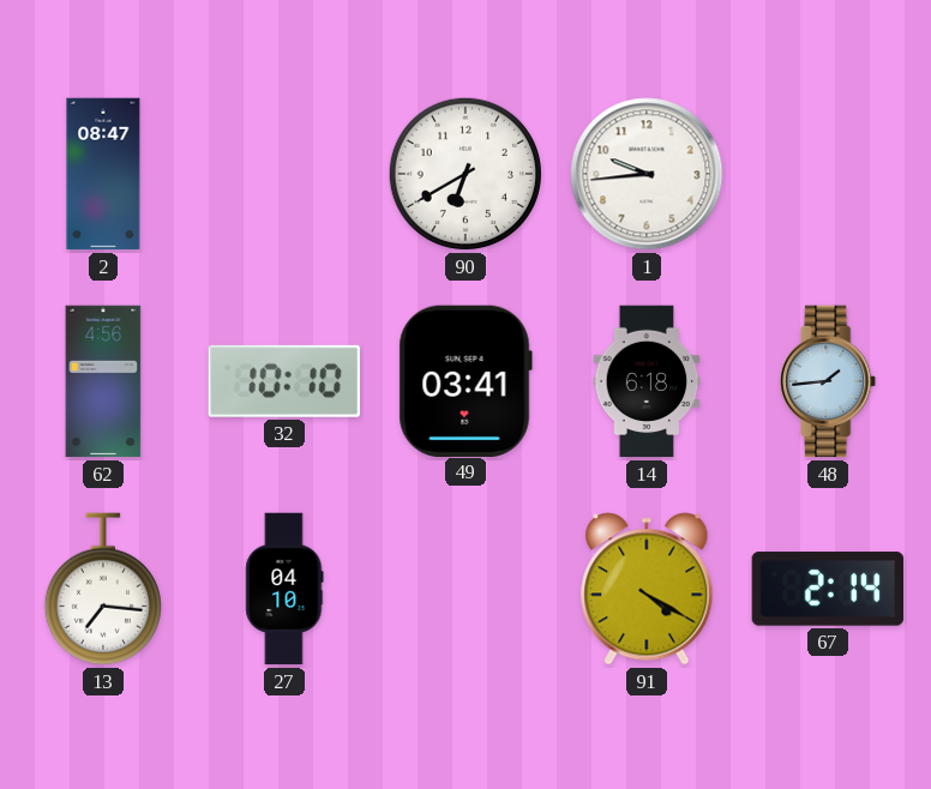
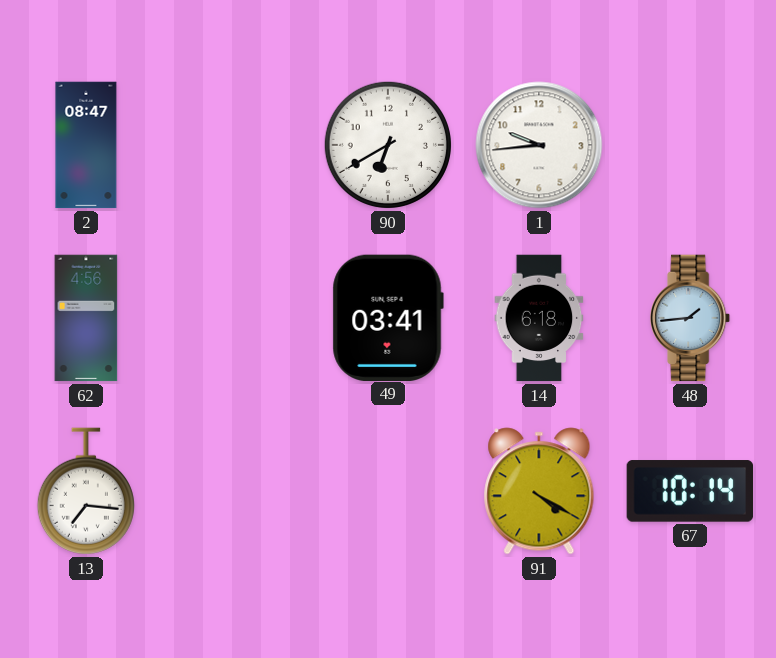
32: 10:10 -> none
27: 04:10 -> none
67: 2:14 -> 10:14
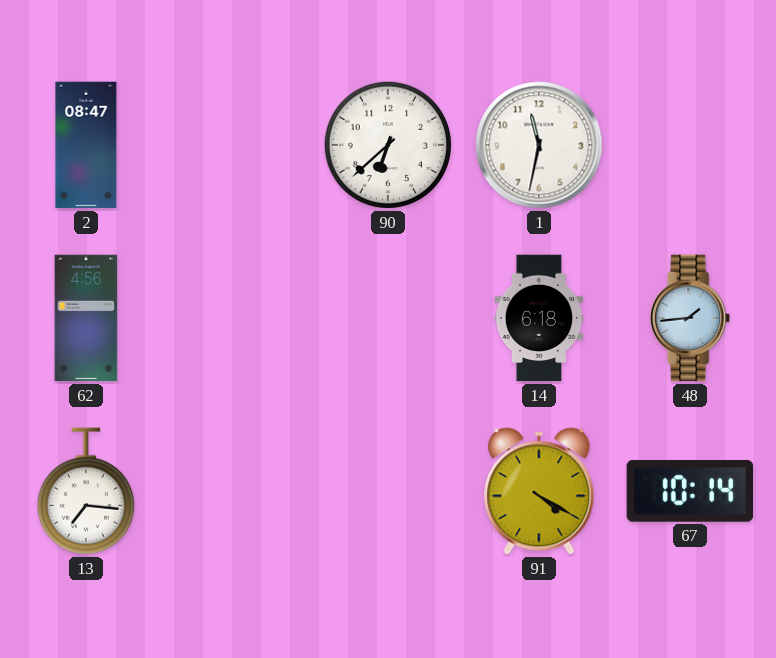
90: 6:40 -> 6:38
1: 9:44 -> 11:32
49: 03:41 -> none
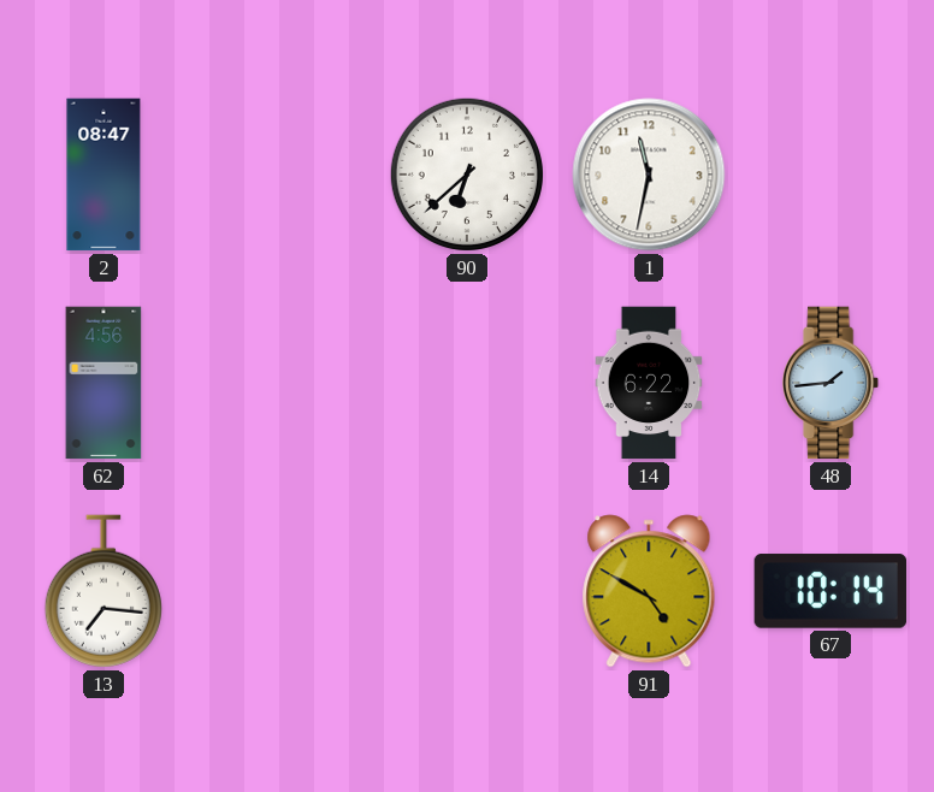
14: 6:18 -> 6:22
91: 4:20 -> 4:50
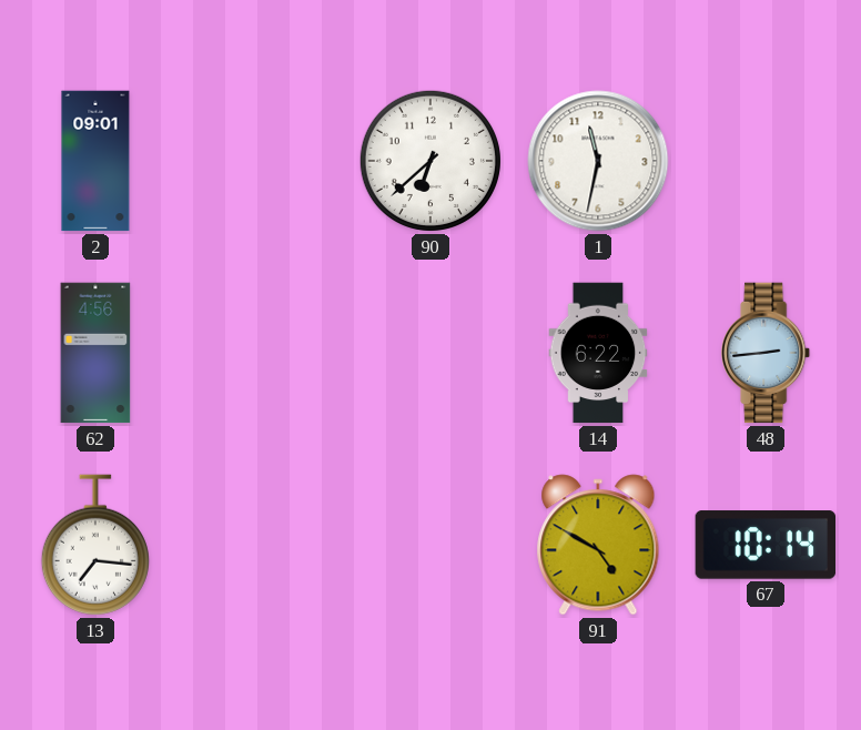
2: 08:47 -> 09:01
48: 1:44 -> 2:44
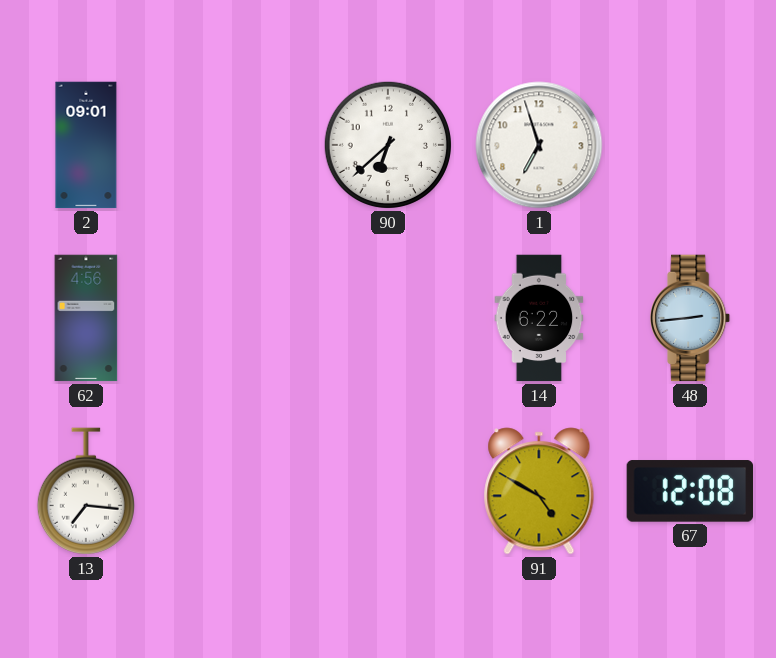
1: 11:32 -> 6:57
67: 10:14 -> 12:08
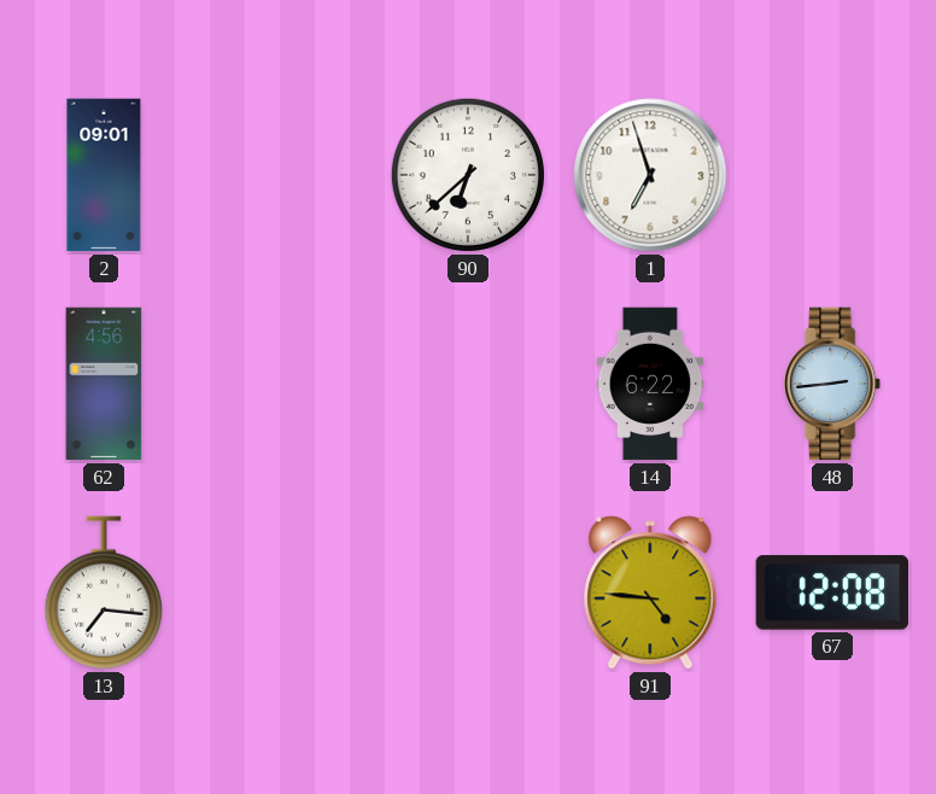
91: 4:50 -> 4:46
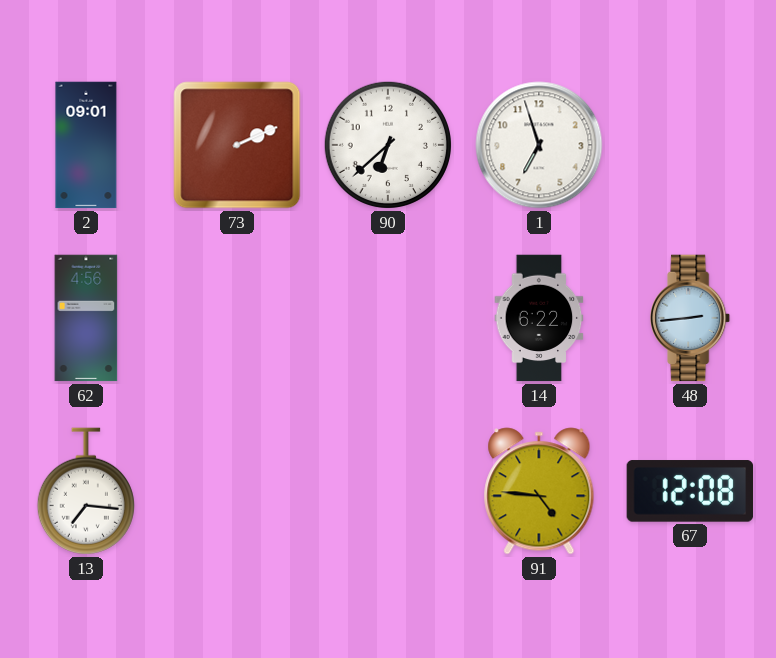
73: none -> 2:11
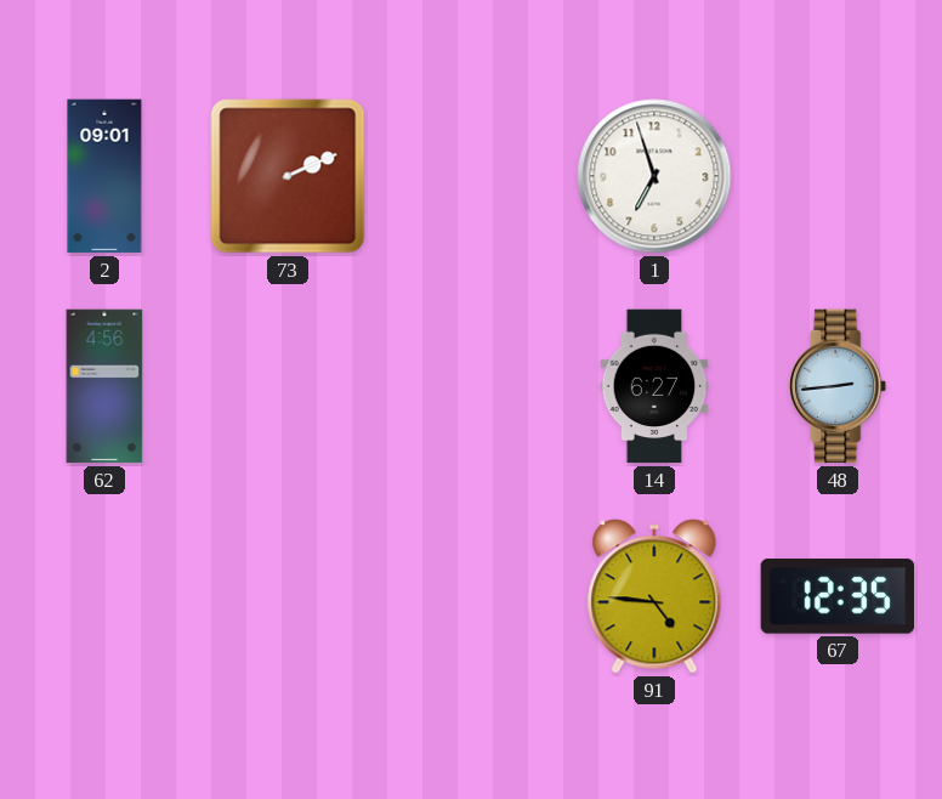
90: 6:38 -> none
14: 6:22 -> 6:27
13: 7:16 -> none
67: 12:08 -> 12:35
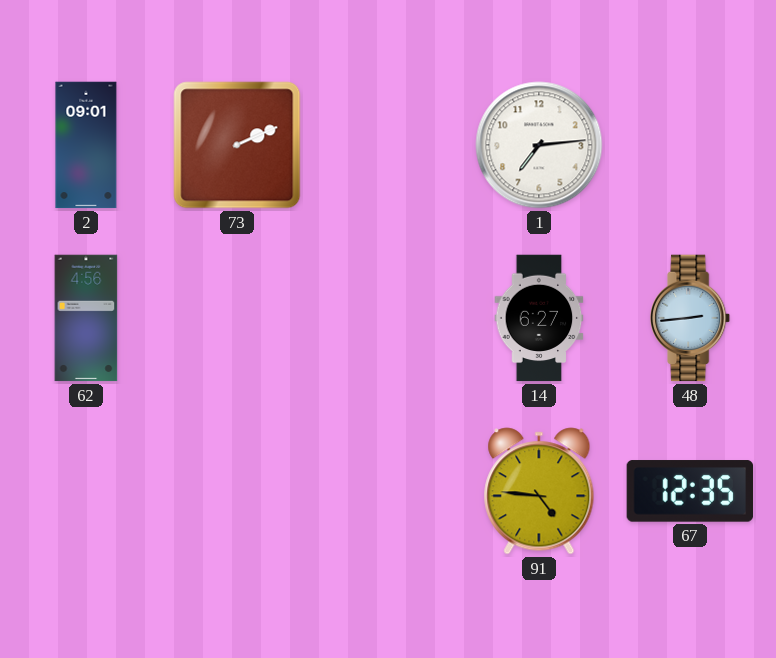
1: 6:57 -> 7:14
